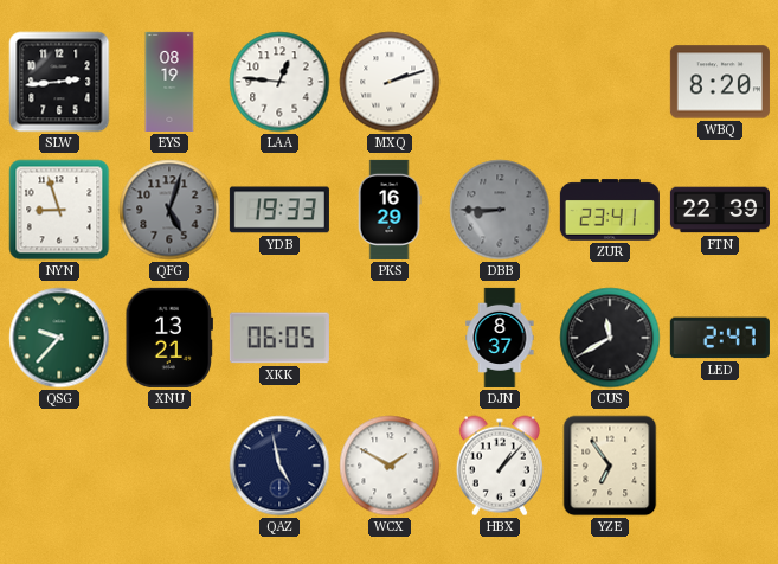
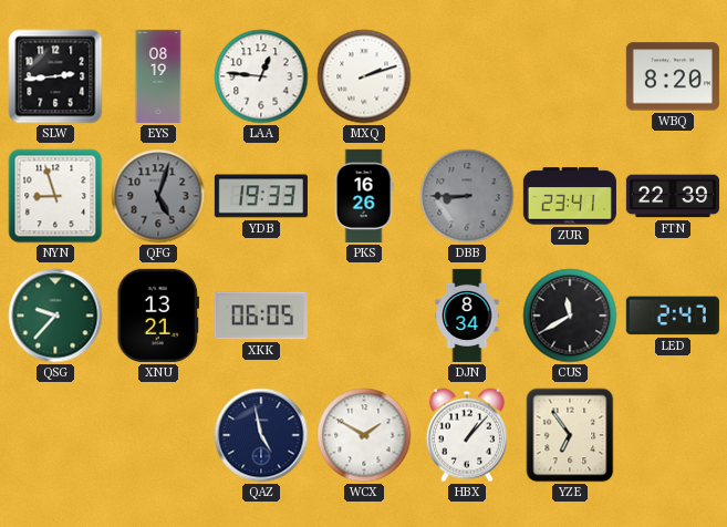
PKS: 16:29 -> 16:26
DJN: 8:37 -> 8:34
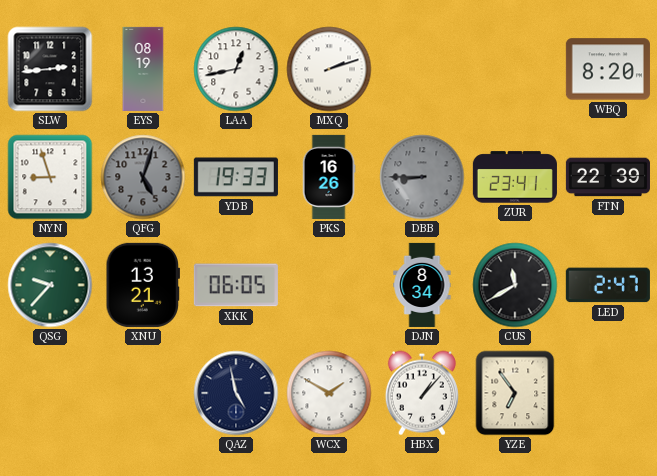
LAA: 12:46 -> 12:43
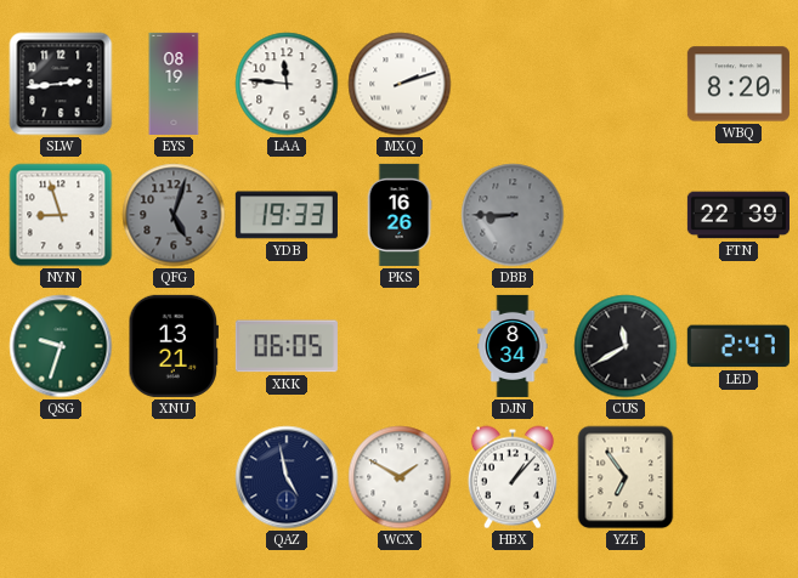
LAA: 12:43 -> 11:46
ZUR: 23:41 -> none
QSG: 9:37 -> 9:33
